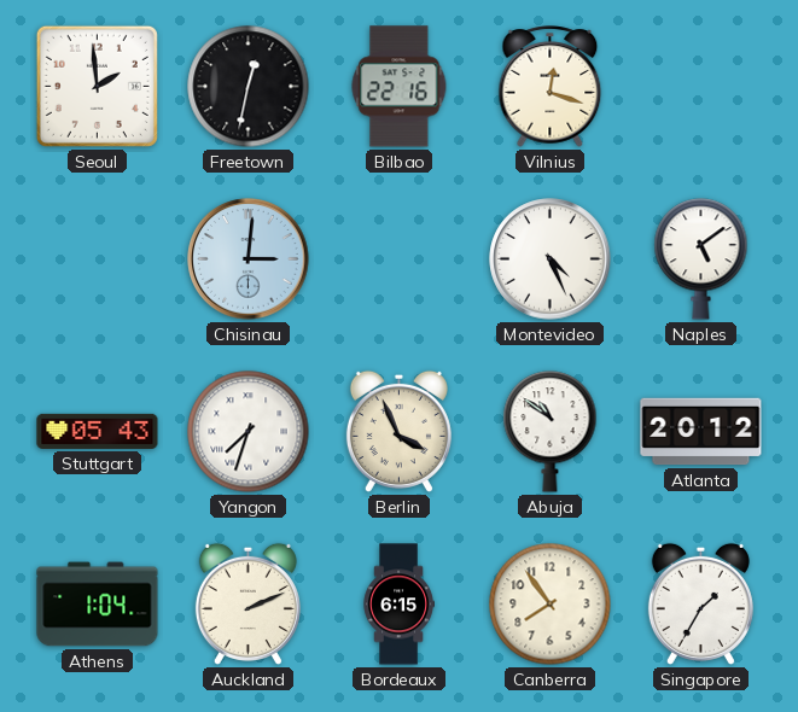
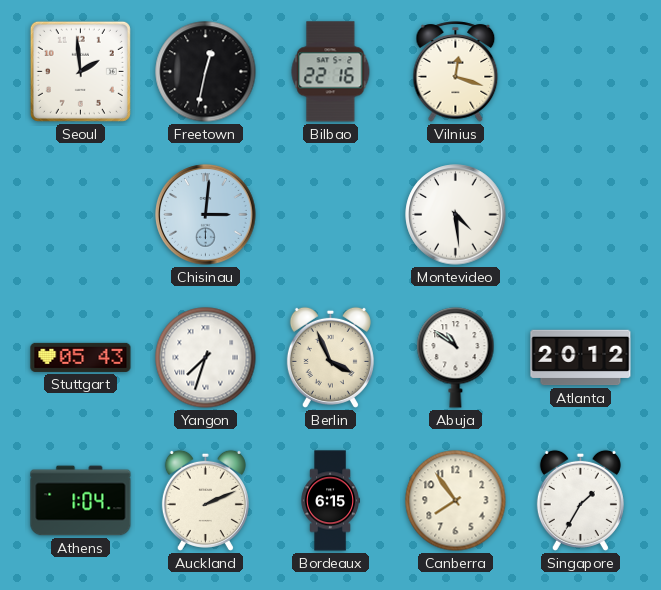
Montevideo: 4:26 -> 4:29
Naples: 5:09 -> none
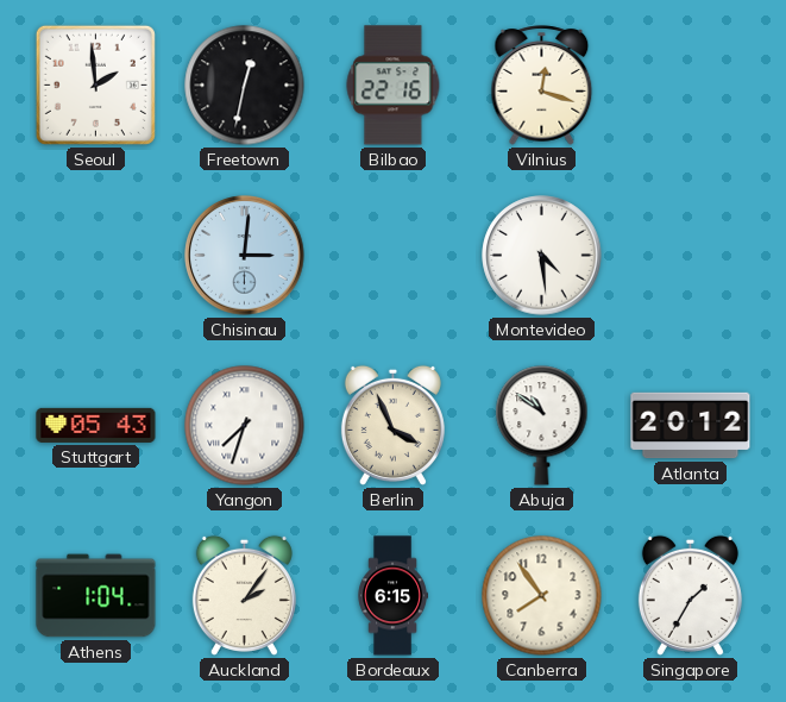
Auckland: 2:11 -> 2:06
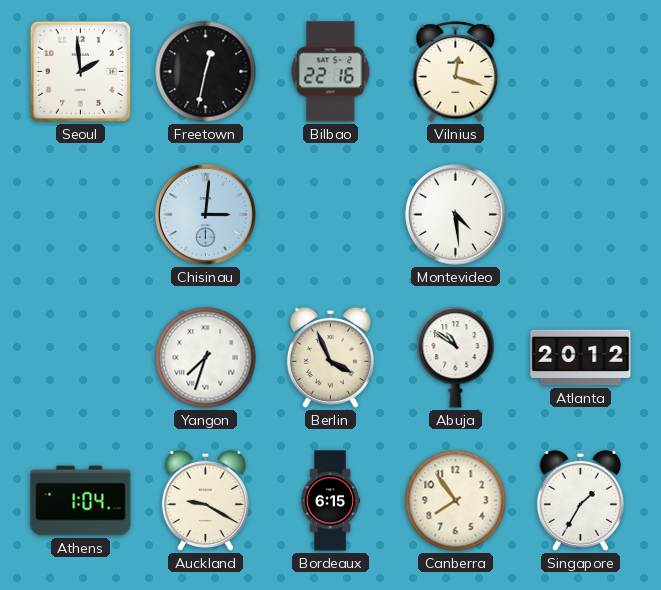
Stuttgart: 05:43 -> none
Auckland: 2:06 -> 9:20
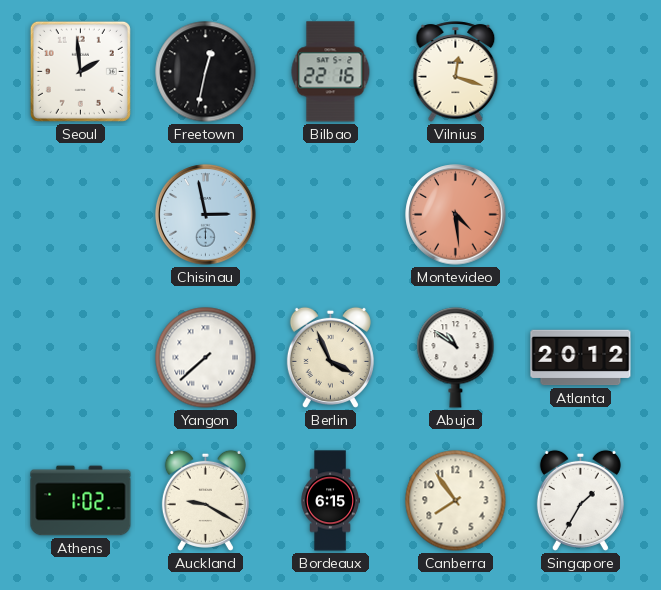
Chisinau: 3:01 -> 2:58
Montevideo dial: white -> salmon
Yangon: 7:33 -> 7:38
Athens: 1:04 -> 1:02
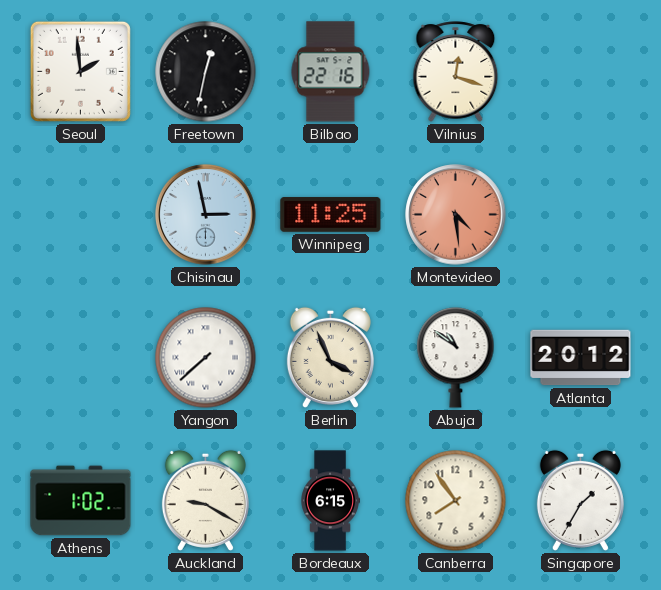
Winnipeg: none -> 11:25
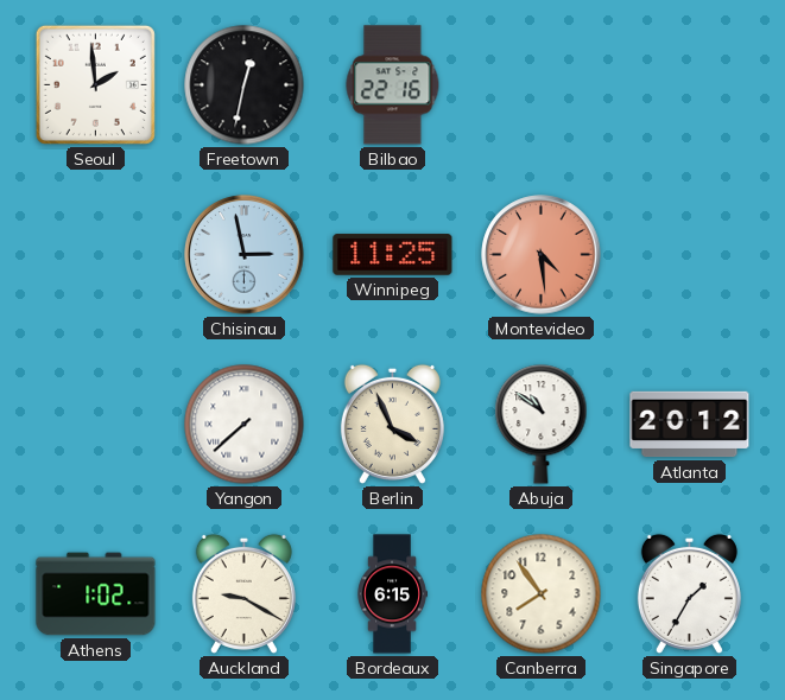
Vilnius: 12:18 -> none
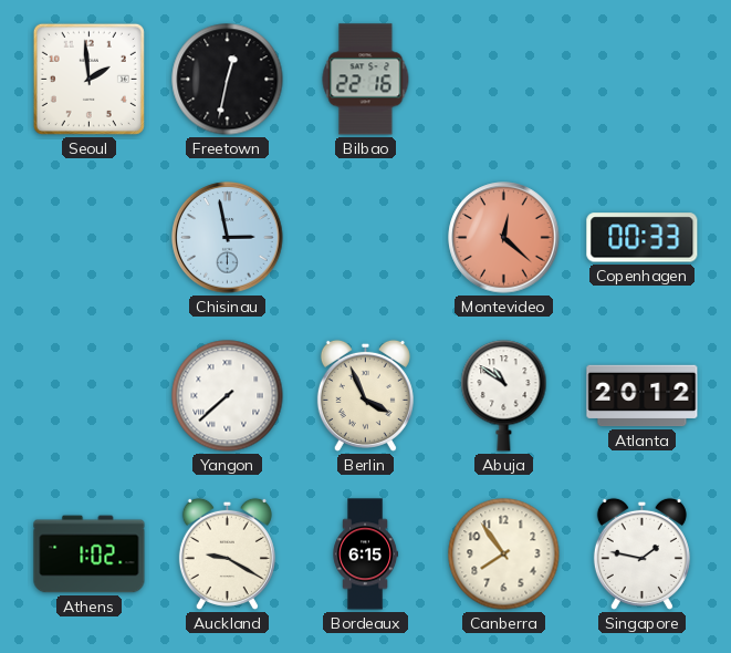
Winnipeg: 11:25 -> none
Montevideo: 4:29 -> 12:22
Copenhagen: none -> 00:33
Singapore: 1:35 -> 1:47
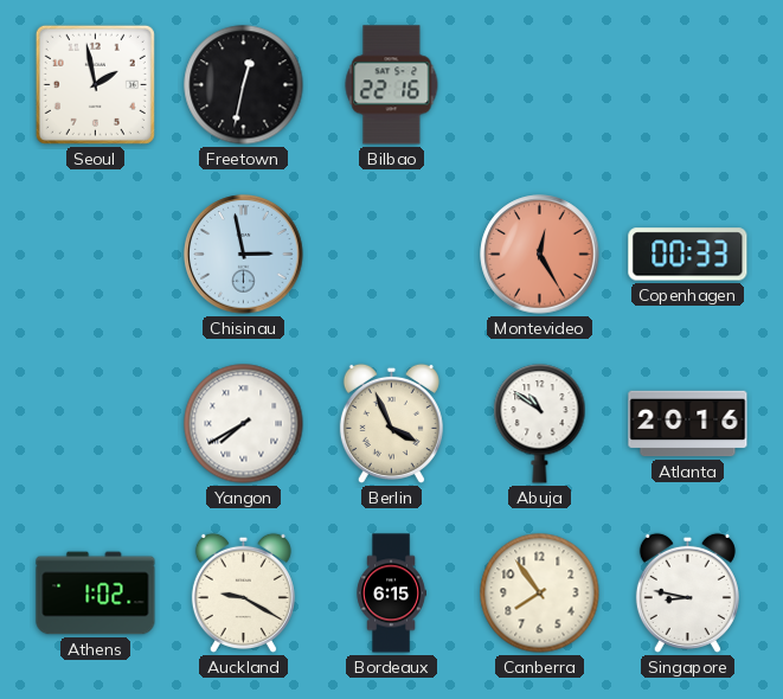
Seoul: 1:59 -> 1:58
Montevideo: 12:22 -> 12:25
Yangon: 7:38 -> 7:40
Atlanta: 20:12 -> 20:16
Singapore: 1:47 -> 8:47
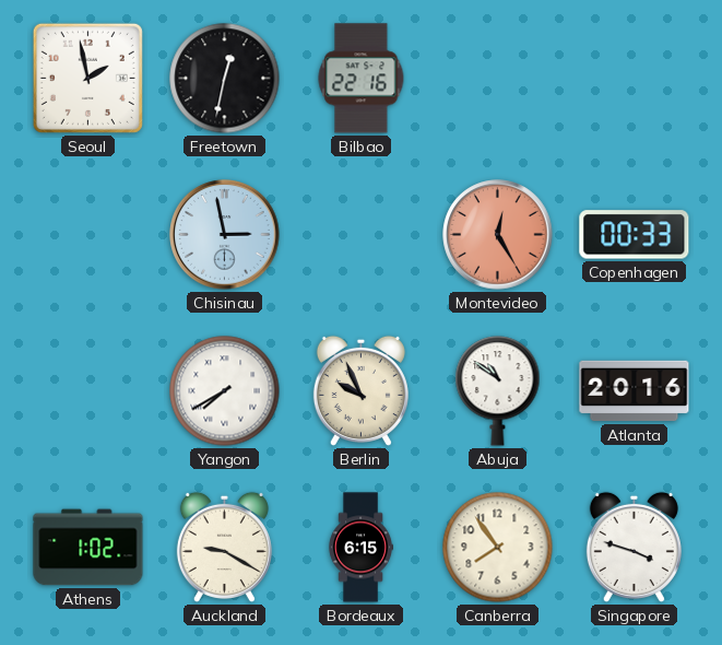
Berlin: 3:56 -> 9:56
Singapore: 8:47 -> 3:48
